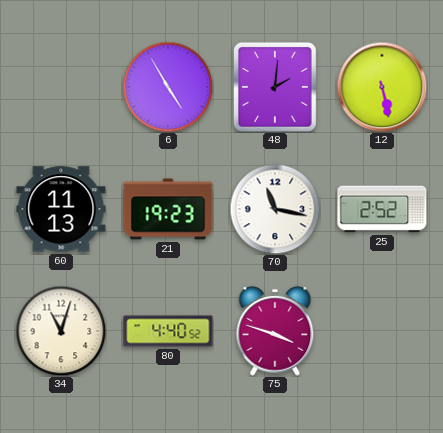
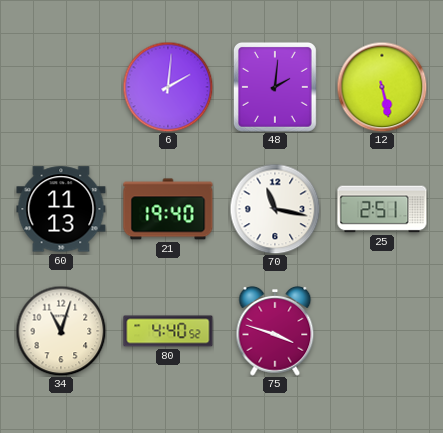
6: 4:55 -> 2:01
21: 19:23 -> 19:40
25: 2:52 -> 2:51
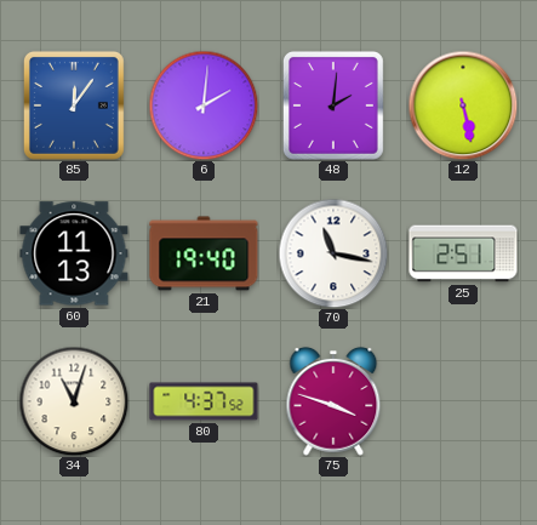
85: none -> 12:06
80: 4:40 -> 4:37
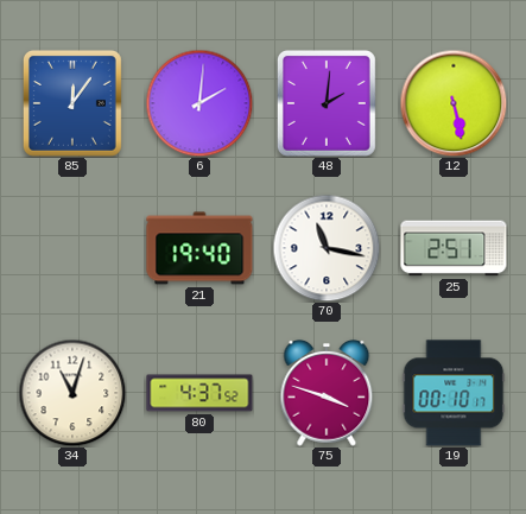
60: 11:13 -> none
19: none -> 00:10
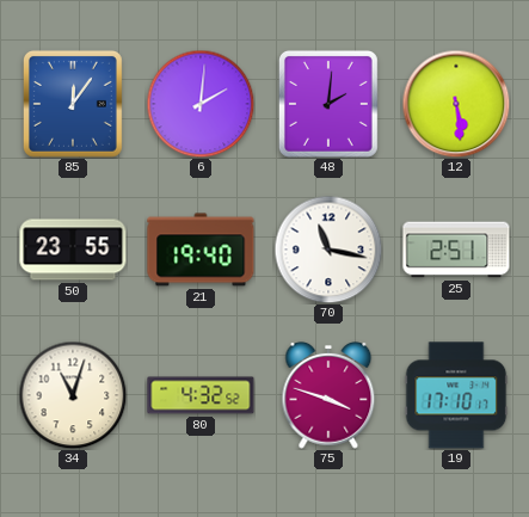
12: 5:28 -> 5:29
50: none -> 23:55
80: 4:37 -> 4:32
19: 00:10 -> 17:10
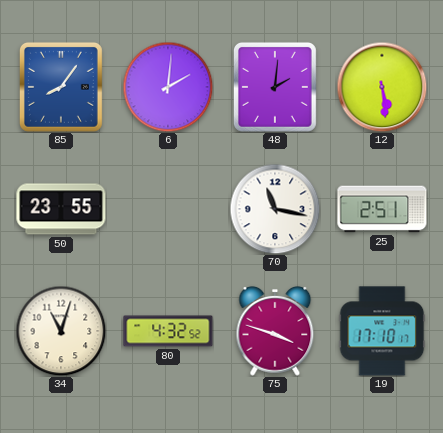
85: 12:06 -> 8:06
21: 19:40 -> none
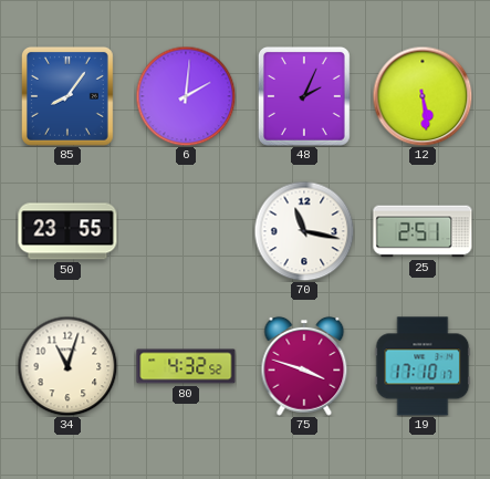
48: 2:01 -> 2:04
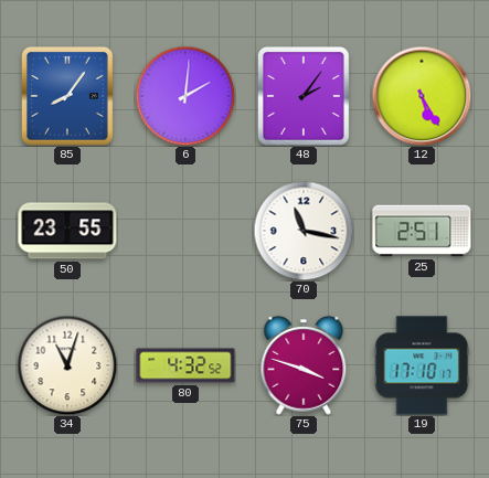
48: 2:04 -> 2:06
12: 5:29 -> 5:25
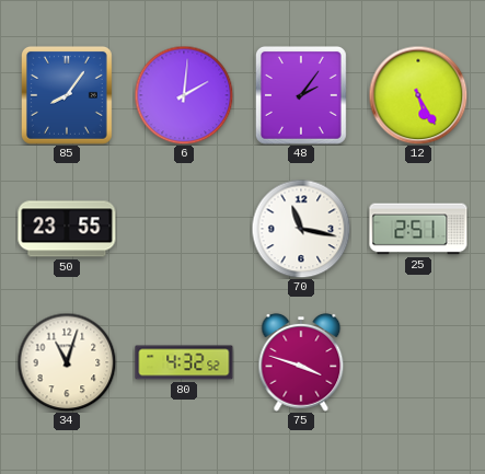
19: 17:10 -> none
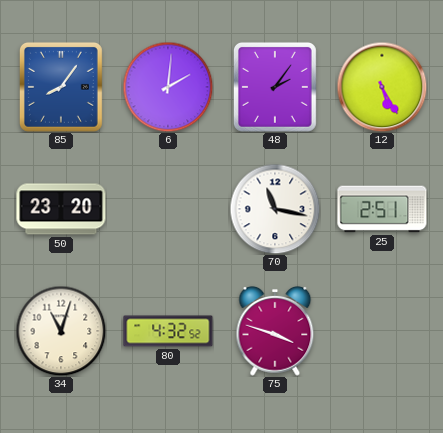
50: 23:55 -> 23:20
